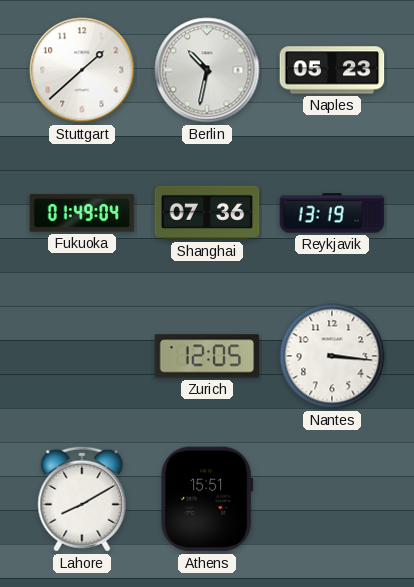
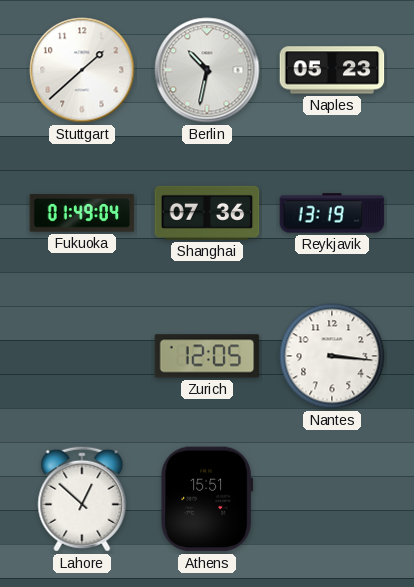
Lahore: 8:10 -> 12:52
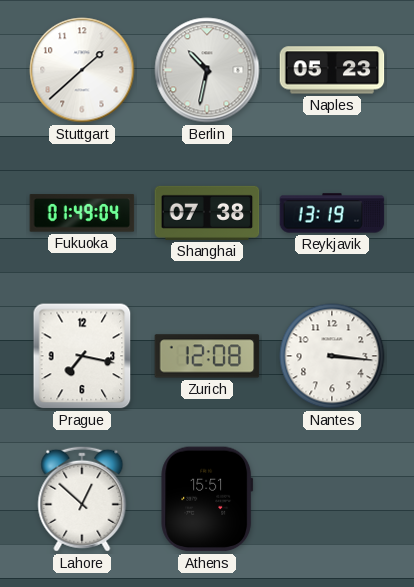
Shanghai: 07:36 -> 07:38
Prague: none -> 7:17
Zurich: 12:05 -> 12:08
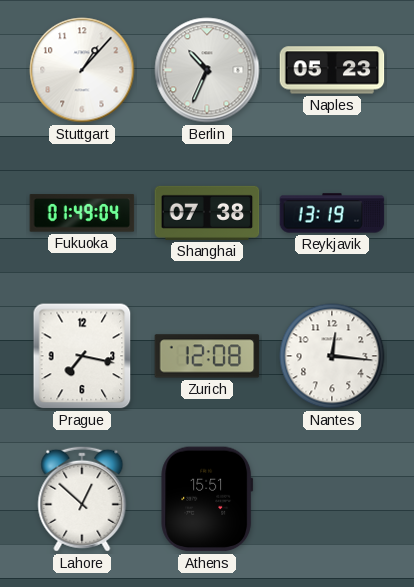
Stuttgart: 1:38 -> 1:07
Berlin: 10:32 -> 10:34
Nantes: 3:16 -> 12:16
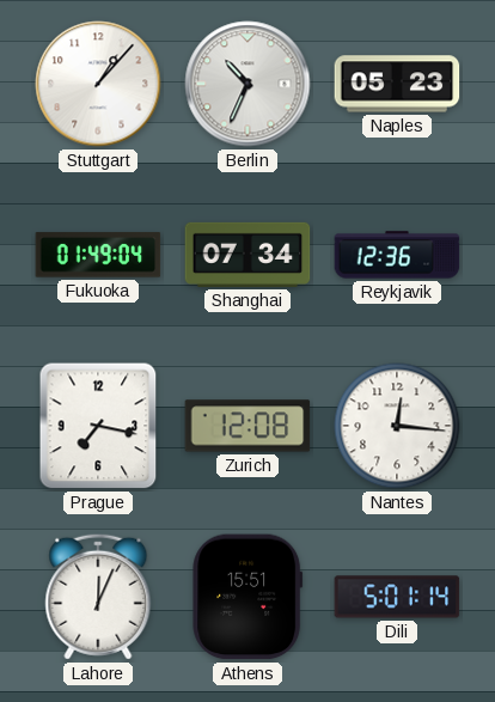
Shanghai: 07:38 -> 07:34
Reykjavik: 13:19 -> 12:36
Lahore: 12:52 -> 12:04
Dili: none -> 5:01
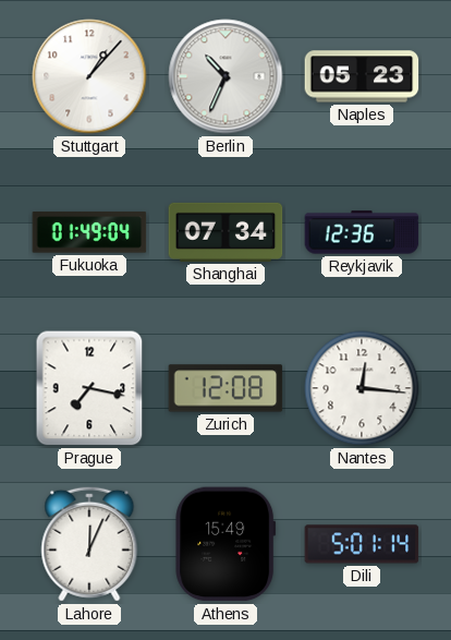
Athens: 15:51 -> 15:49
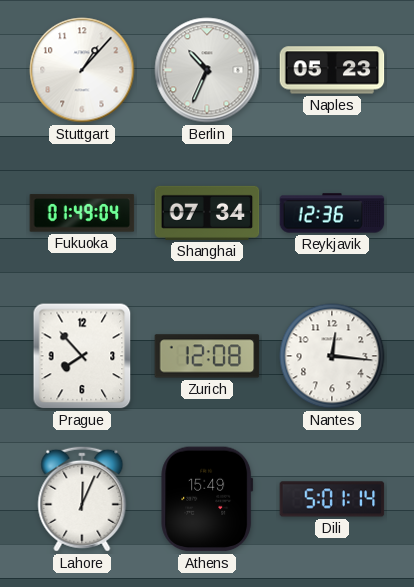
Prague: 7:17 -> 7:53
